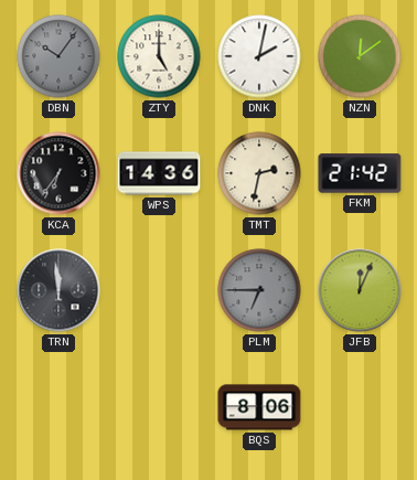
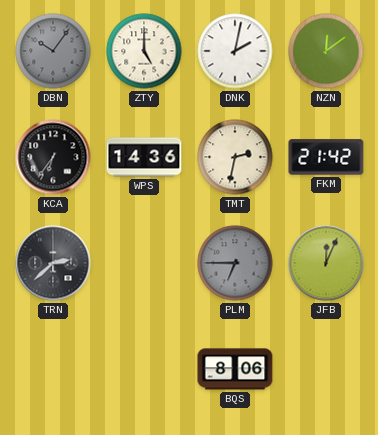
TRN: 11:59 -> 2:38
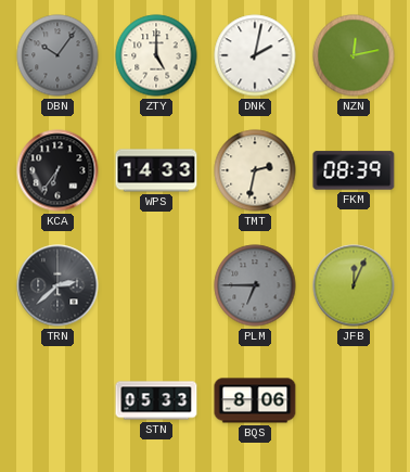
NZN: 12:09 -> 12:13
WPS: 14:36 -> 14:33
FKM: 21:42 -> 08:39
STN: none -> 05:33
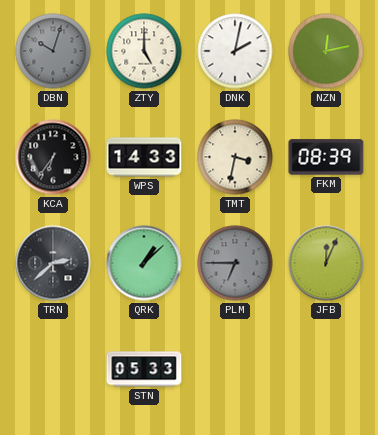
DBN: 10:06 -> 10:03
TMT: 2:32 -> 3:32
QRK: none -> 1:08
BQS: 8:06 -> none
